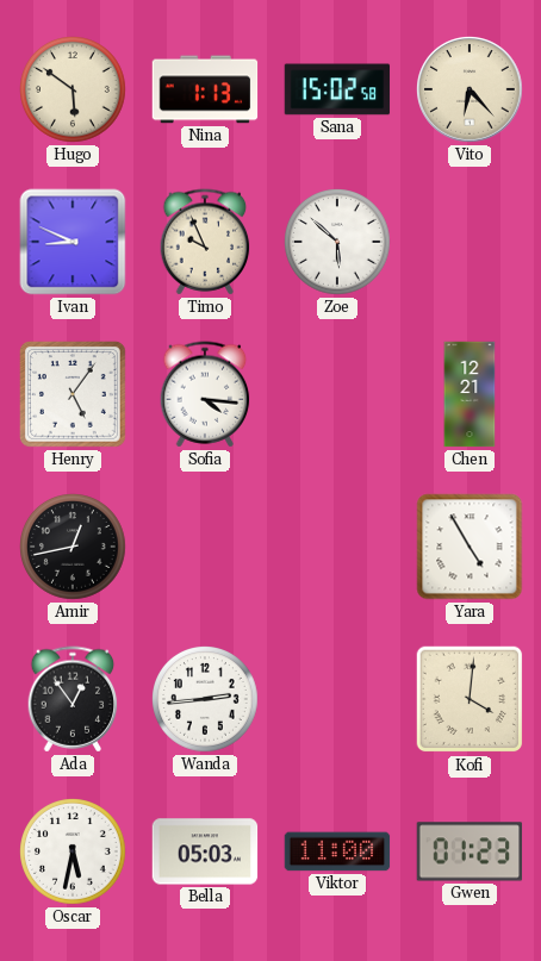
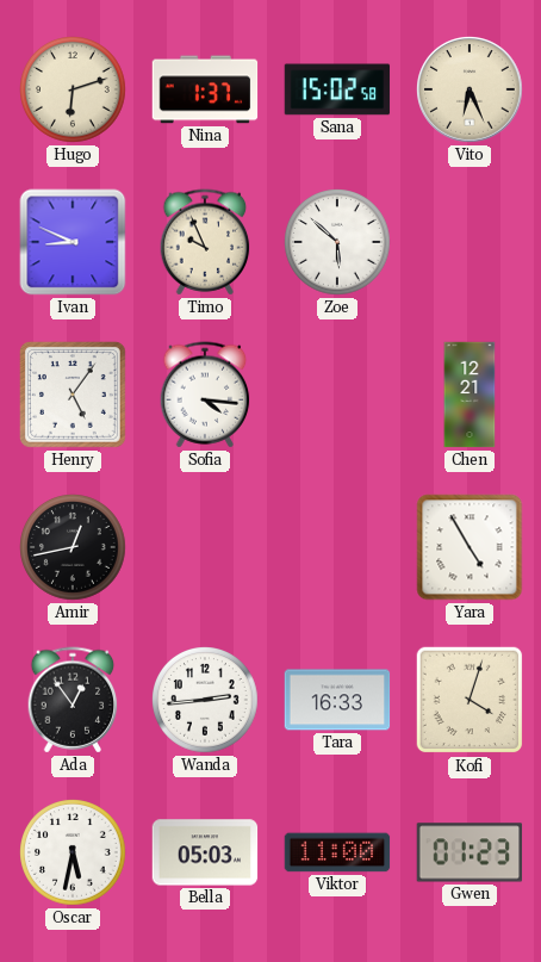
Hugo: 5:51 -> 6:12
Nina: 1:13 -> 1:37
Vito: 6:23 -> 6:26
Tara: none -> 16:33
Kofi: 4:01 -> 4:03
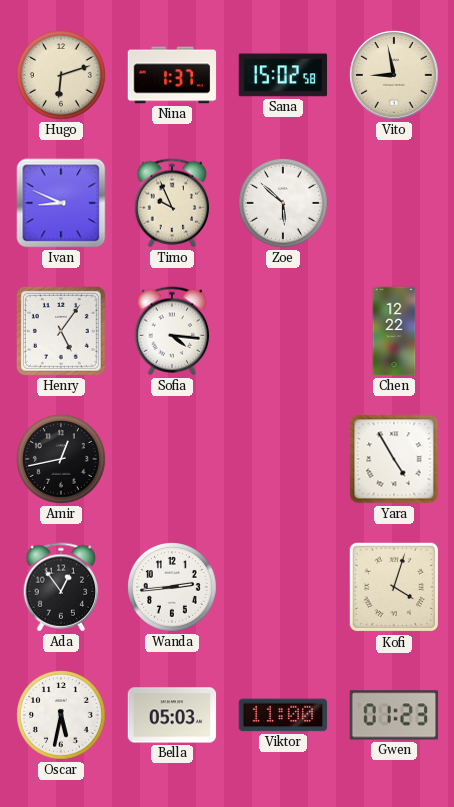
Vito: 6:26 -> 8:58
Chen: 12:21 -> 12:22
Tara: 16:33 -> none
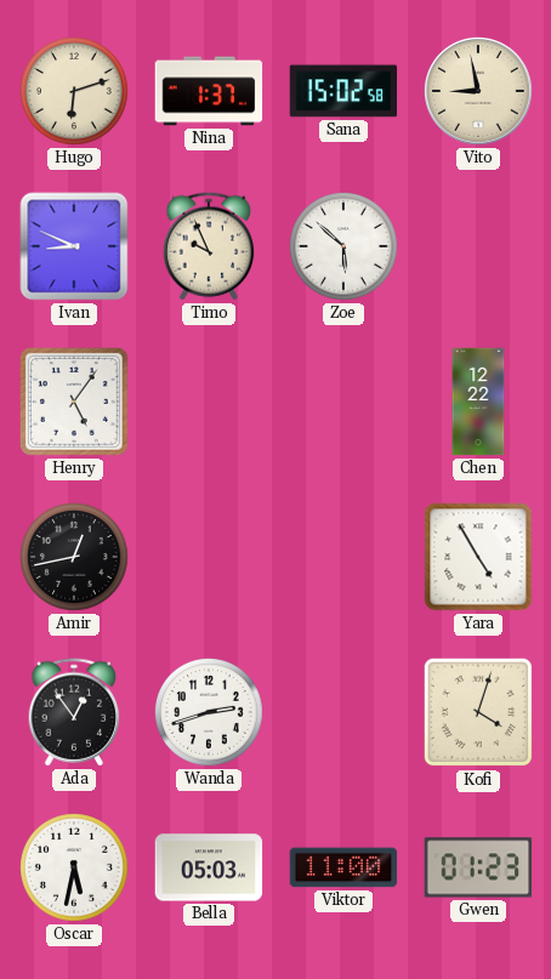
Sofia: 4:16 -> none
Wanda: 2:44 -> 2:42
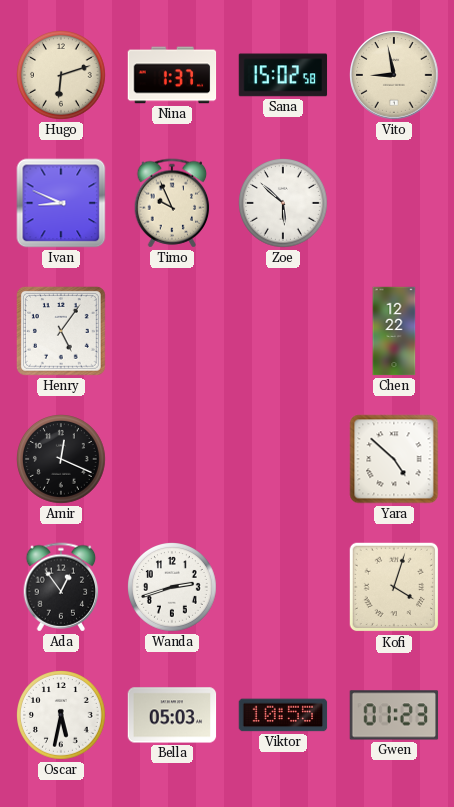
Amir: 12:43 -> 12:19
Yara: 4:55 -> 4:52
Viktor: 11:00 -> 10:55
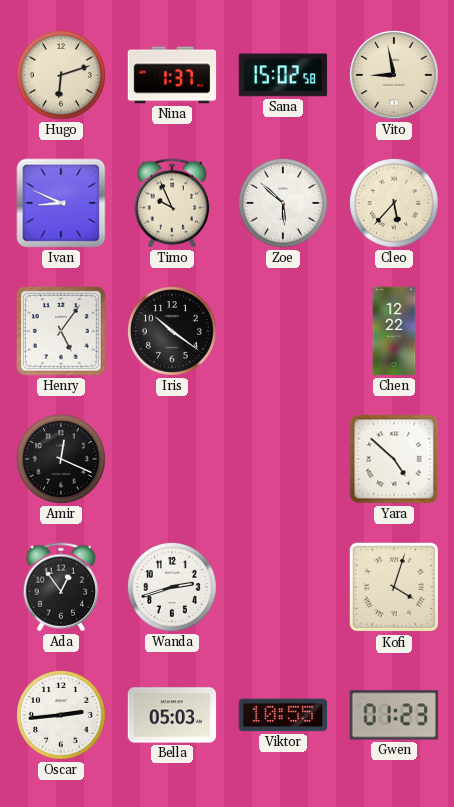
Cleo: none -> 5:37
Iris: none -> 10:21
Oscar: 5:32 -> 2:44
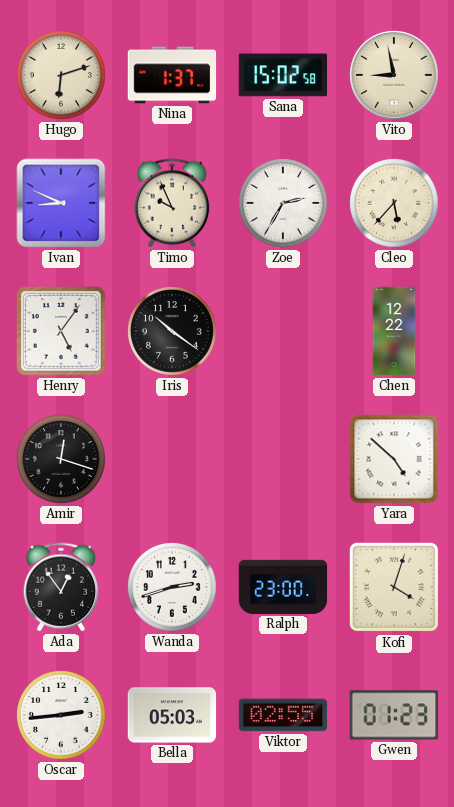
Zoe: 5:52 -> 2:35
Amir: 12:19 -> 12:18
Ralph: none -> 23:00
Viktor: 10:55 -> 02:55
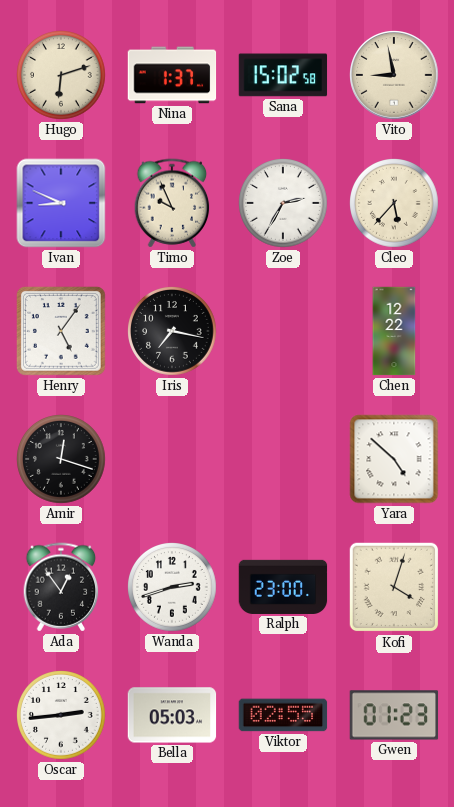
Iris: 10:21 -> 7:17
